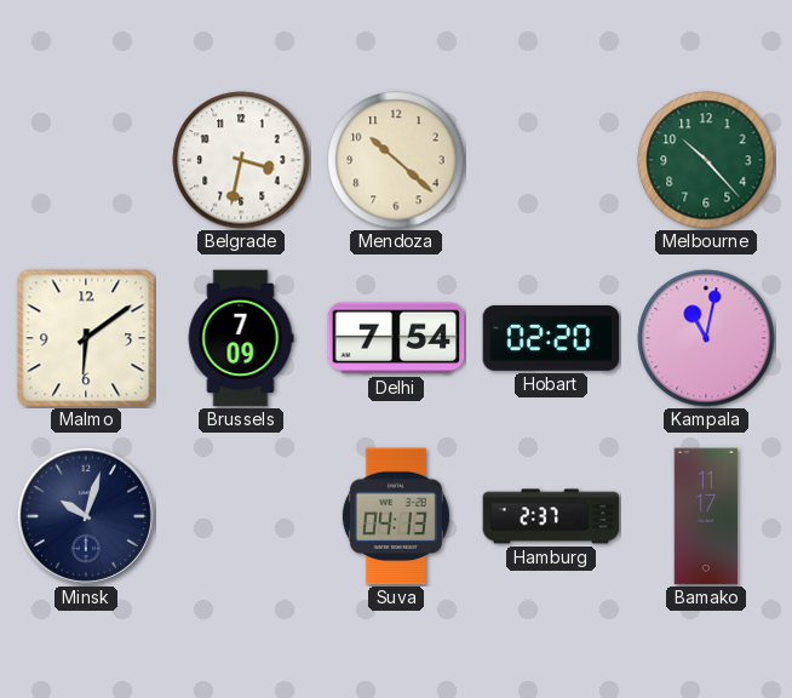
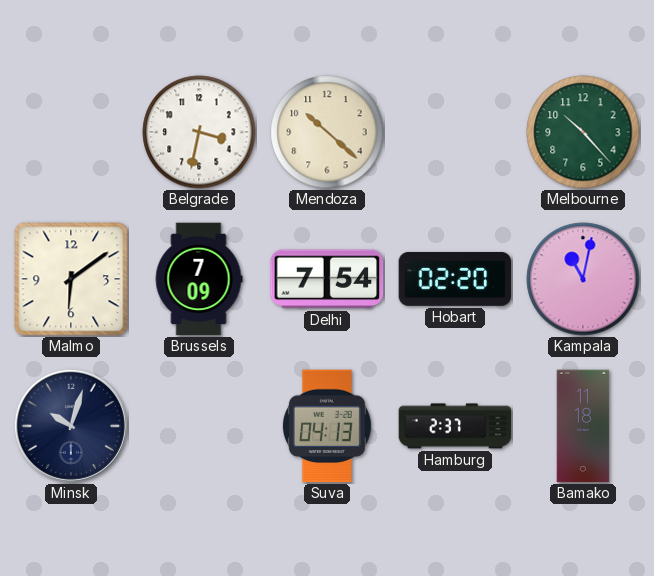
Bamako: 11:17 -> 11:18
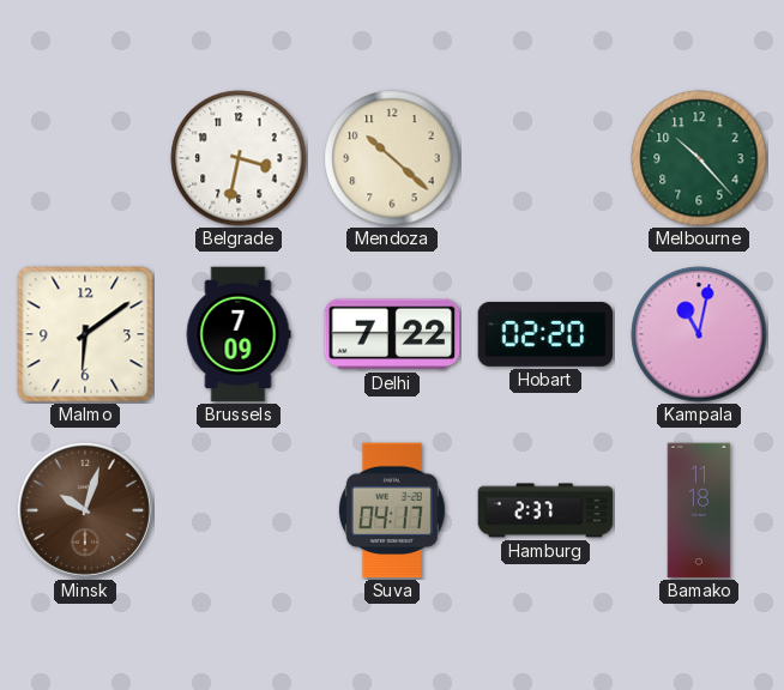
Delhi: 7:54 -> 7:22
Minsk dial: navy -> brown
Suva: 04:13 -> 04:17
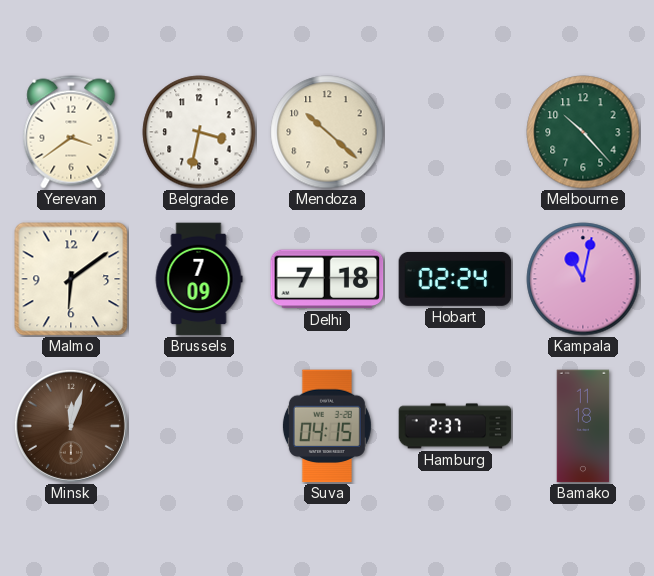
Yerevan: none -> 3:39
Delhi: 7:22 -> 7:18
Hobart: 02:20 -> 02:24
Minsk: 10:03 -> 12:03
Suva: 04:17 -> 04:15
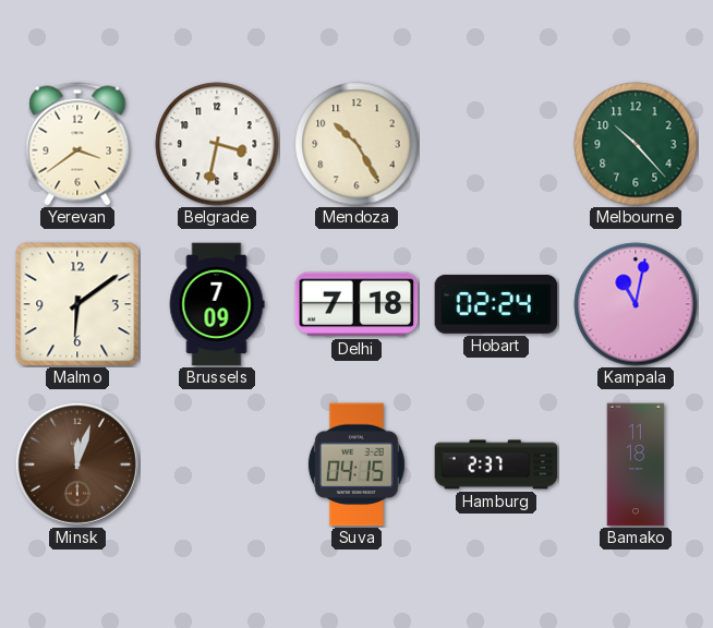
Mendoza: 10:22 -> 10:25
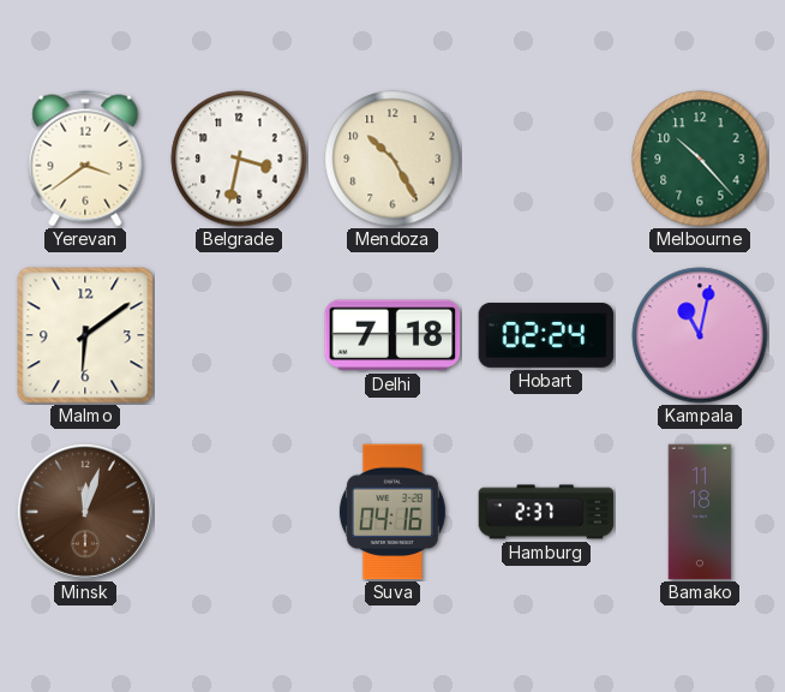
Brussels: 7:09 -> none
Suva: 04:15 -> 04:16
